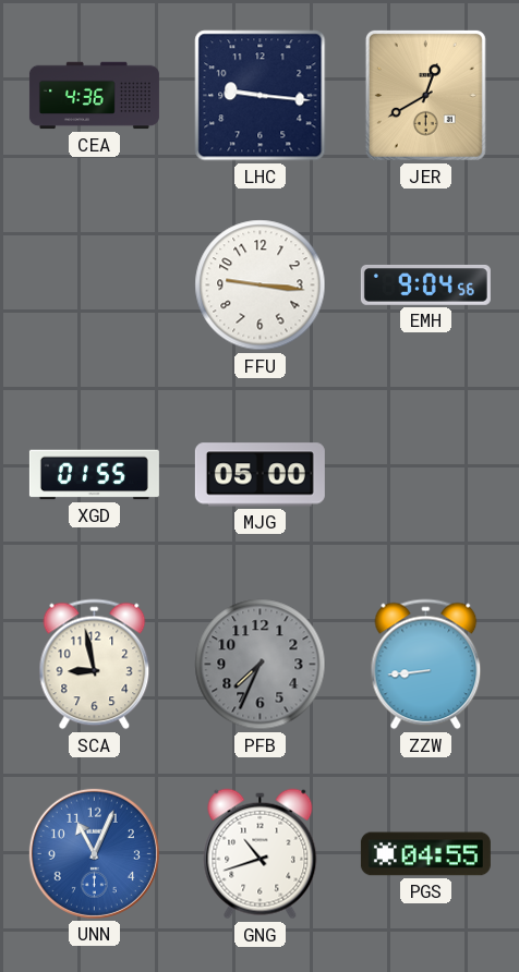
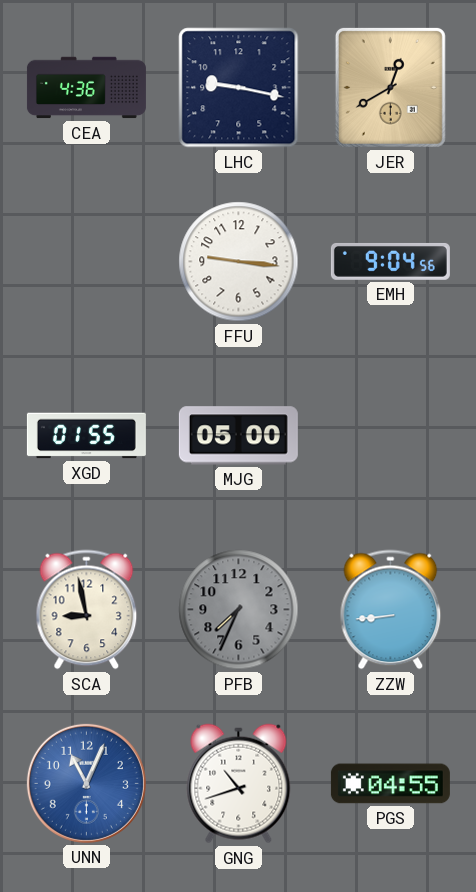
LHC: 9:16 -> 9:17
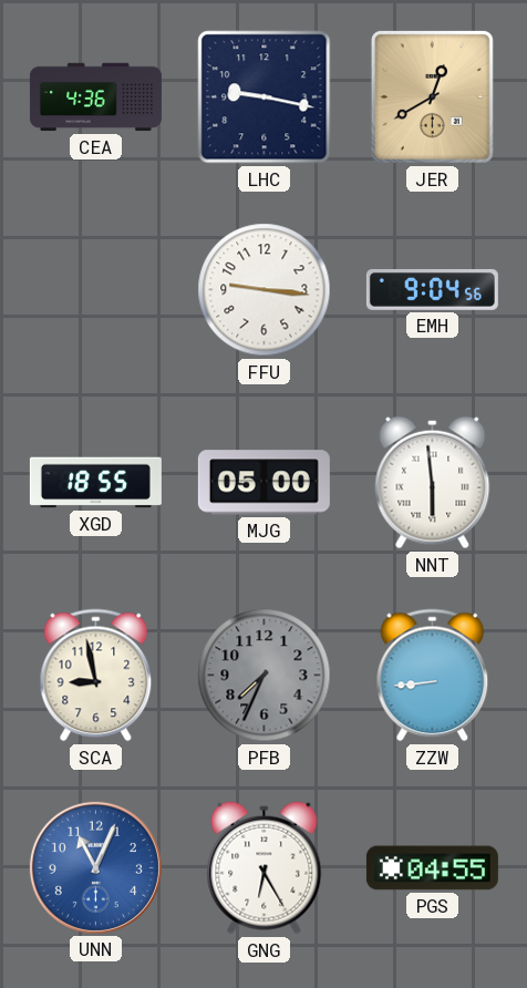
XGD: 01:55 -> 18:55
NNT: none -> 5:59
GNG: 10:42 -> 6:25
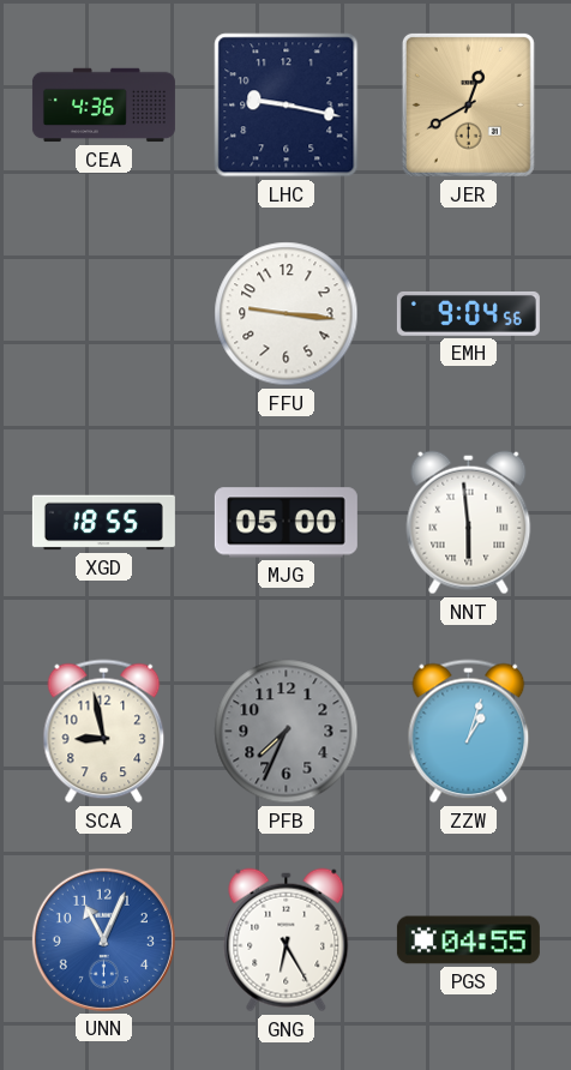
ZZW: 8:44 -> 1:03
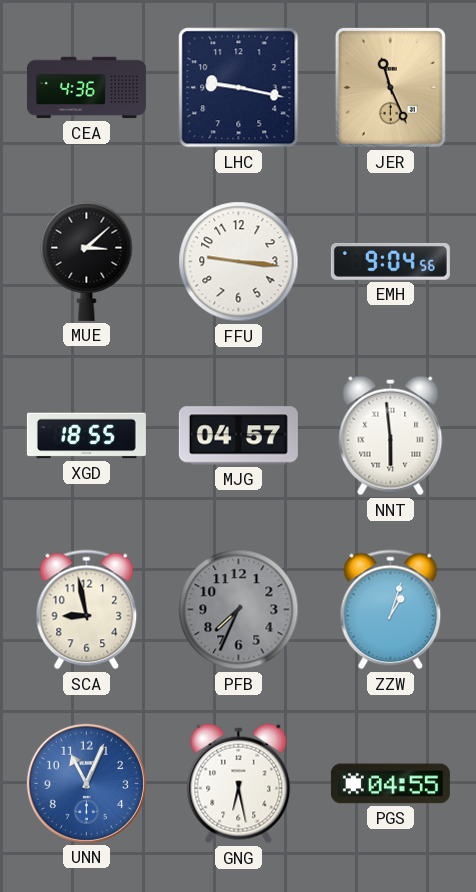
JER: 12:40 -> 11:26
MUE: none -> 3:08
MJG: 05:00 -> 04:57
GNG: 6:25 -> 6:28
